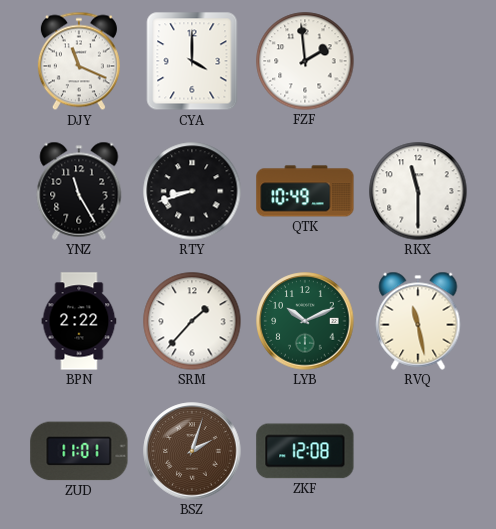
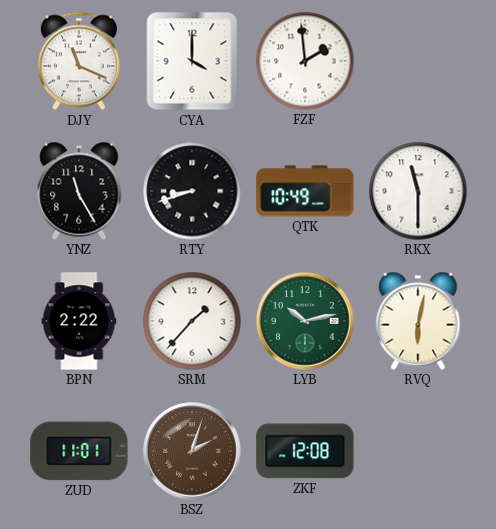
LYB: 10:11 -> 10:13
RVQ: 11:28 -> 6:02
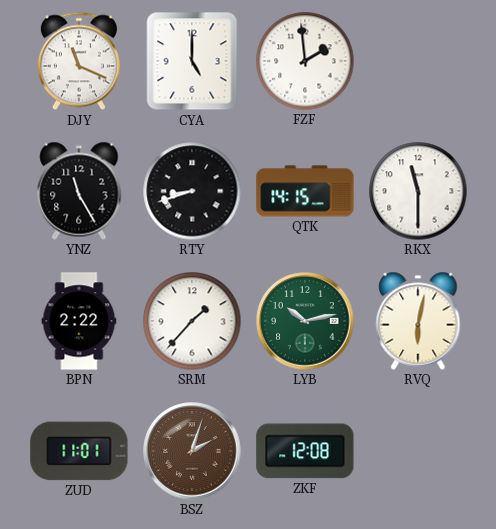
CYA: 4:00 -> 5:00
QTK: 10:49 -> 14:15
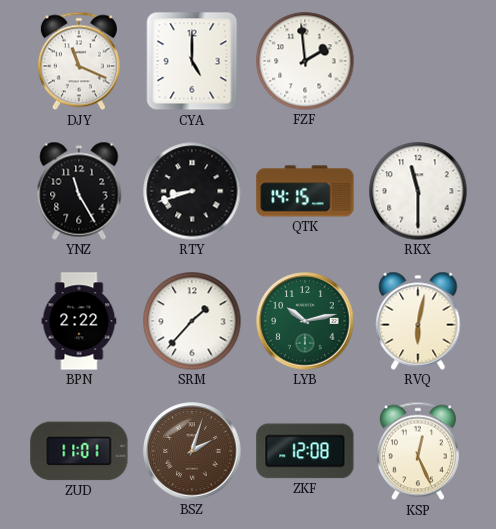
KSP: none -> 12:26
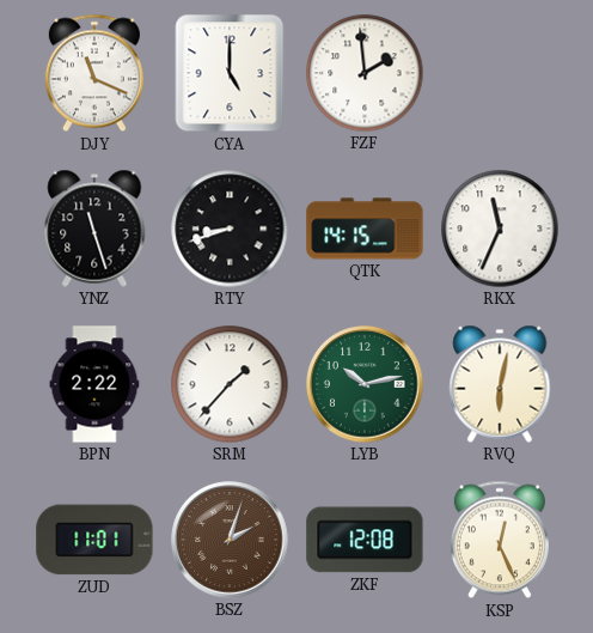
YNZ: 11:25 -> 11:27
RKX: 11:30 -> 11:34
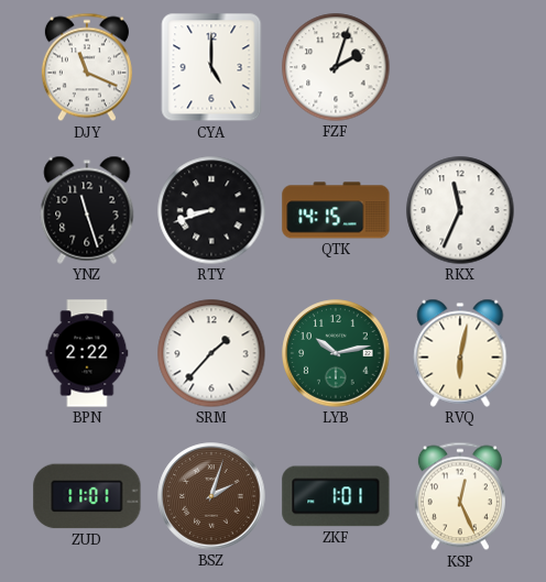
FZF: 1:59 -> 2:03
ZKF: 12:08 -> 1:01
